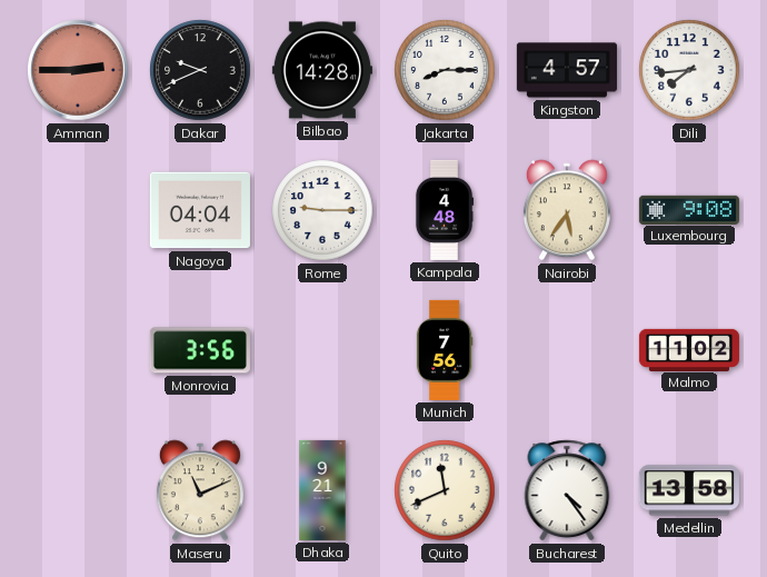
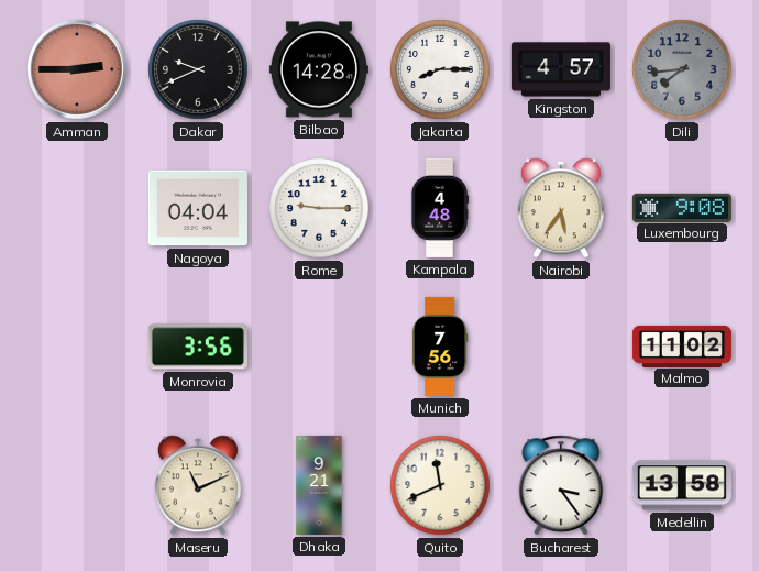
Dili dial: white -> grey
Bucharest: 4:24 -> 3:24
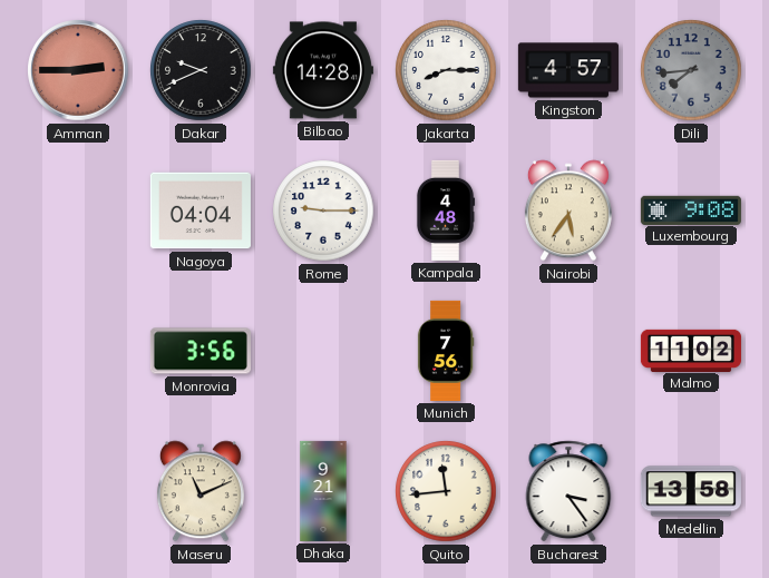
Quito: 11:41 -> 11:44
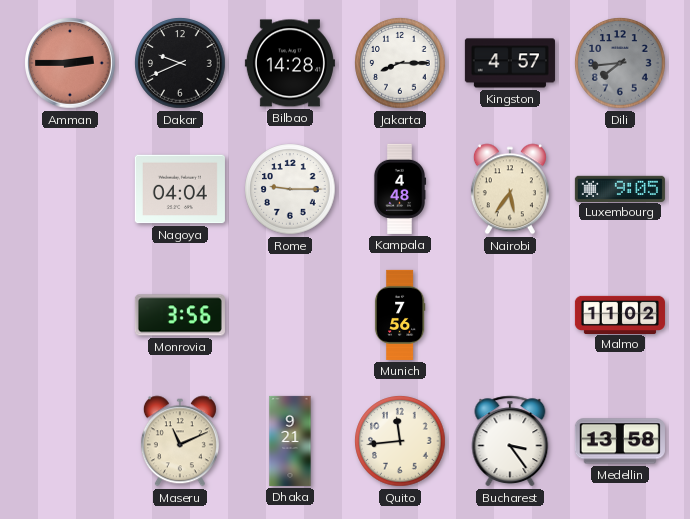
Luxembourg: 9:08 -> 9:05
